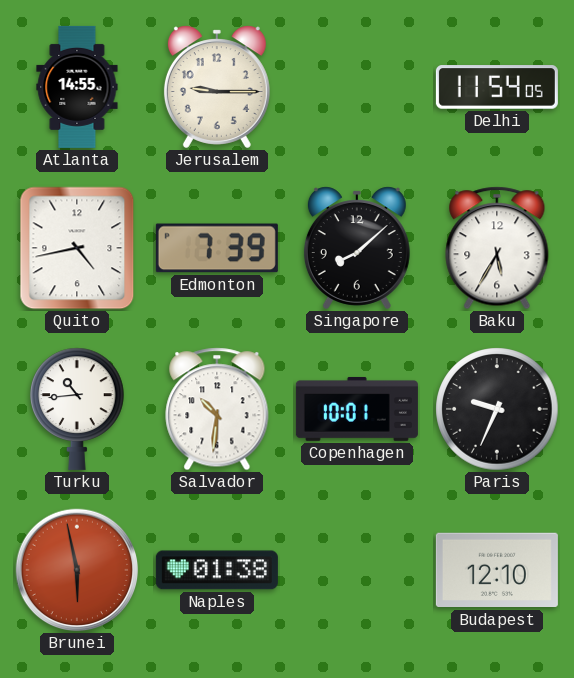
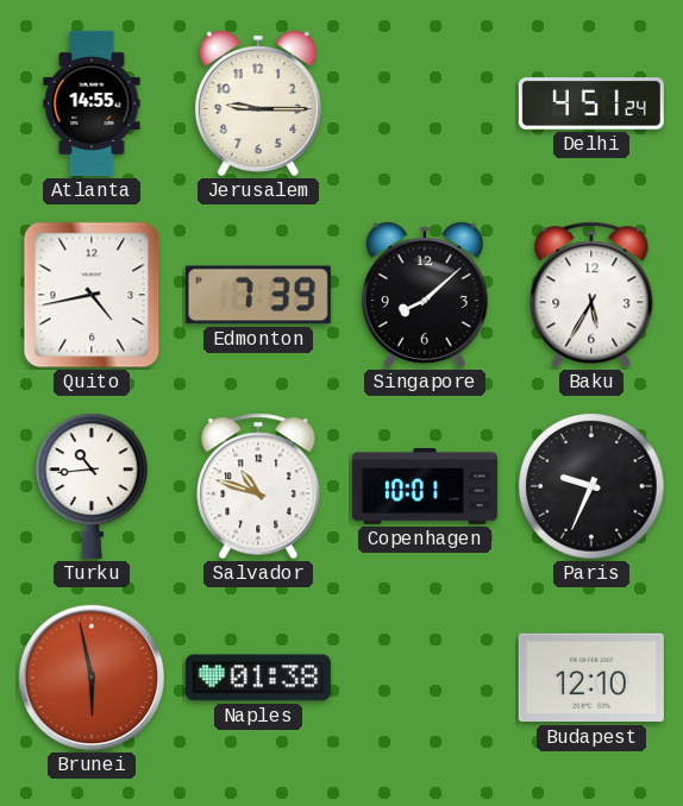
Delhi: 11:54 -> 4:51
Salvador: 10:31 -> 10:48
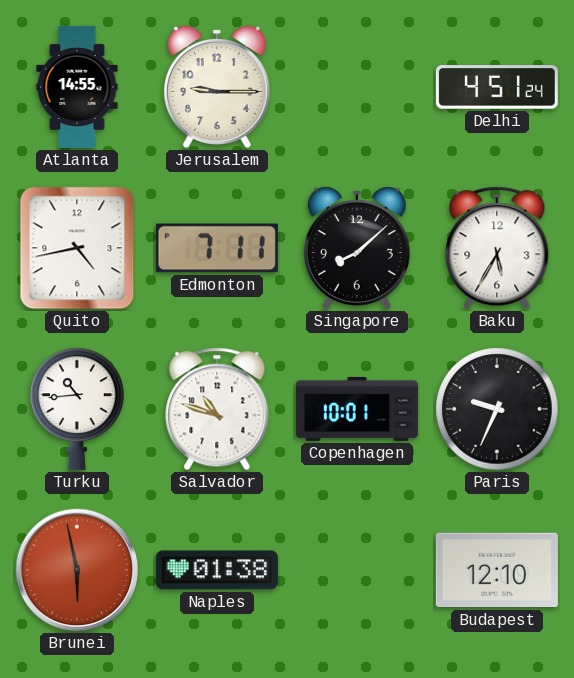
Edmonton: 7:39 -> 7:11
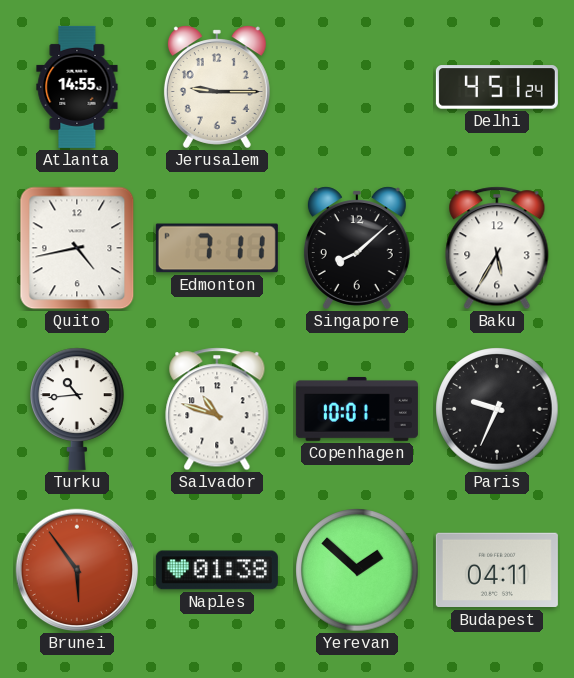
Brunei: 5:58 -> 5:54
Yerevan: none -> 1:52
Budapest: 12:10 -> 04:11
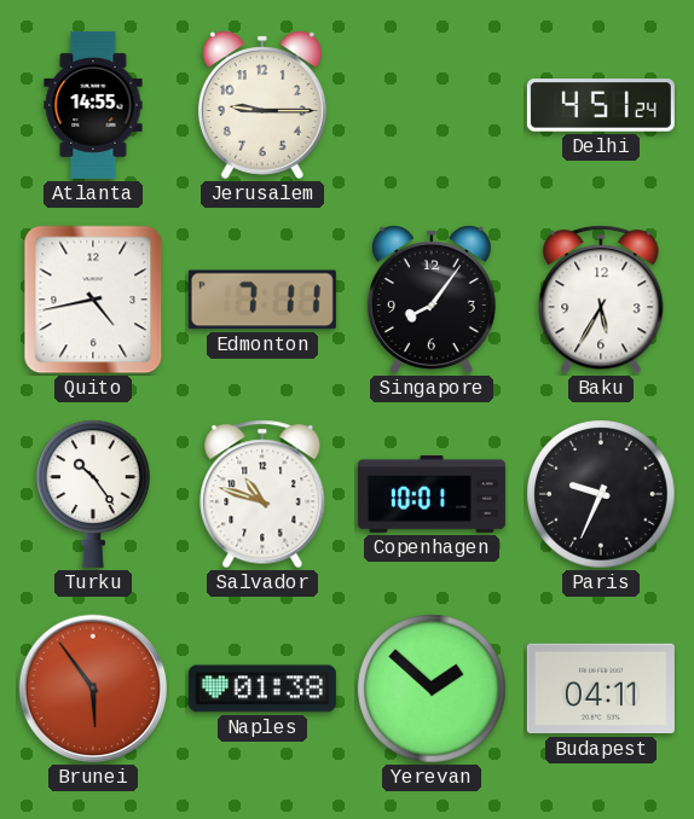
Singapore: 8:08 -> 8:06
Turku: 10:44 -> 10:24
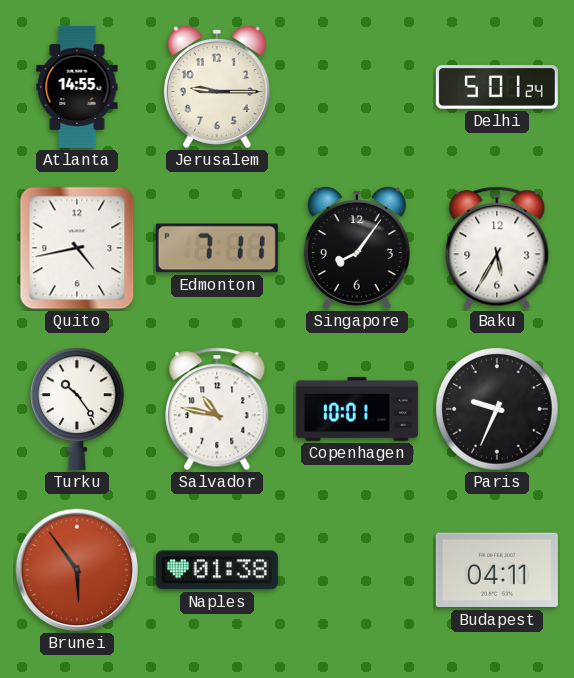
Delhi: 4:51 -> 5:01
Salvador: 10:48 -> 10:47
Yerevan: 1:52 -> none
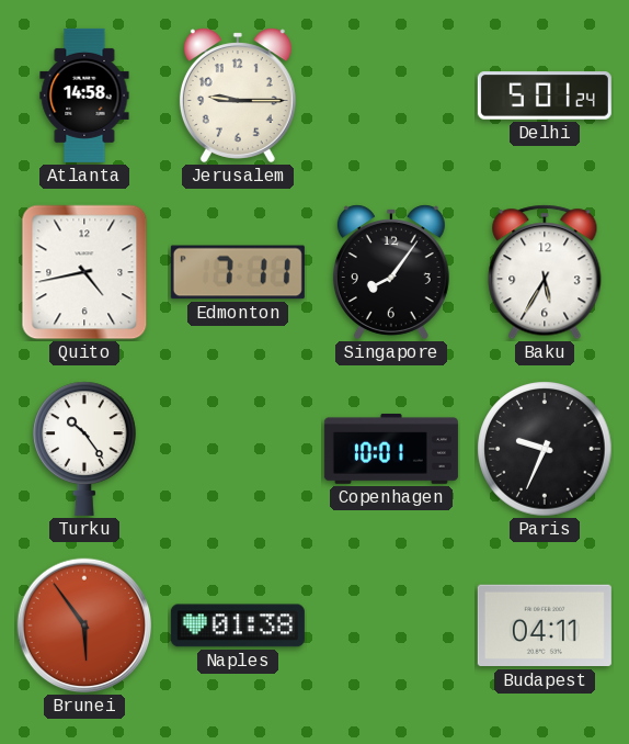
Atlanta: 14:55 -> 14:58
Salvador: 10:47 -> none
